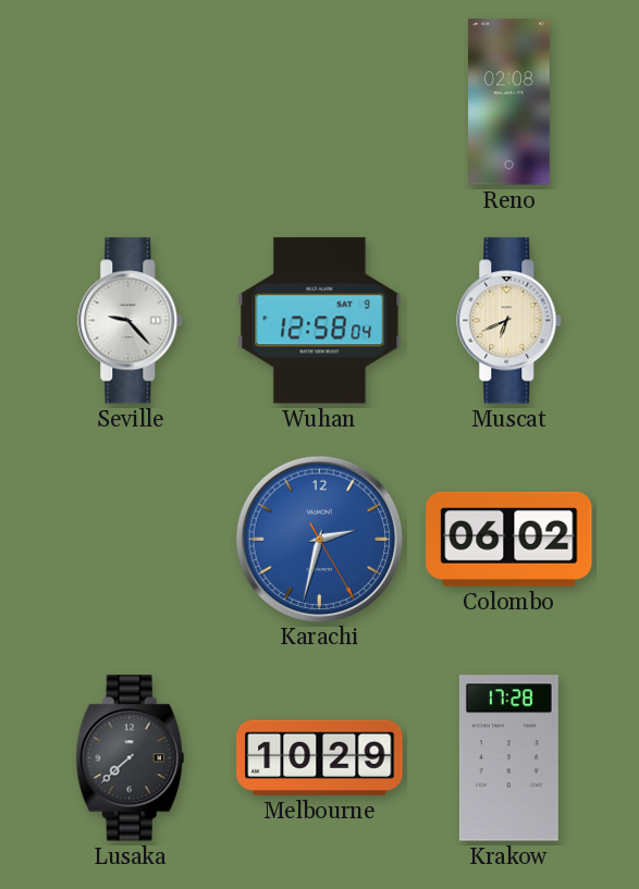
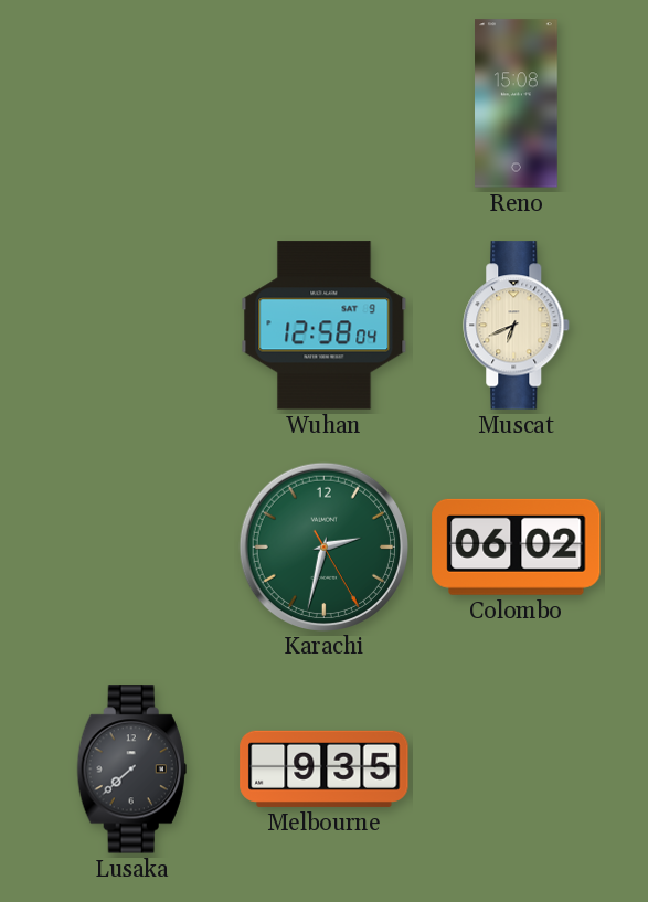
Reno: 02:08 -> 15:08
Seville: 9:23 -> none
Karachi dial: blue -> green
Melbourne: 10:29 -> 9:35
Krakow: 17:28 -> none
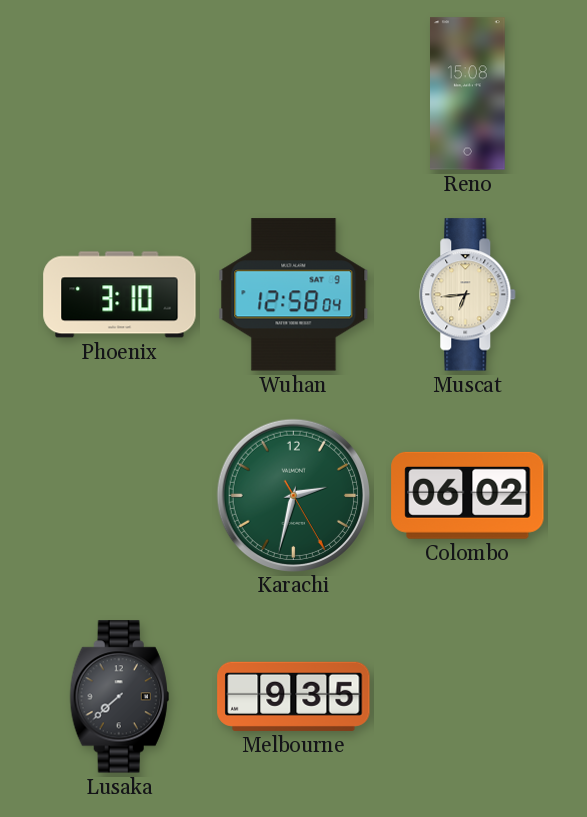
Phoenix: none -> 3:10
Muscat: 6:41 -> 6:44
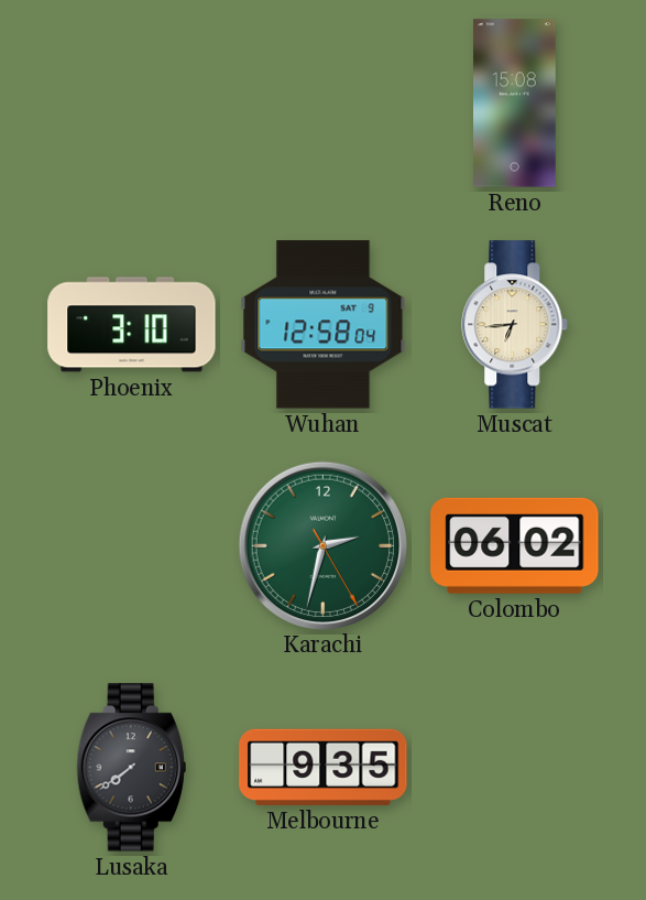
Lusaka: 7:38 -> 7:39
